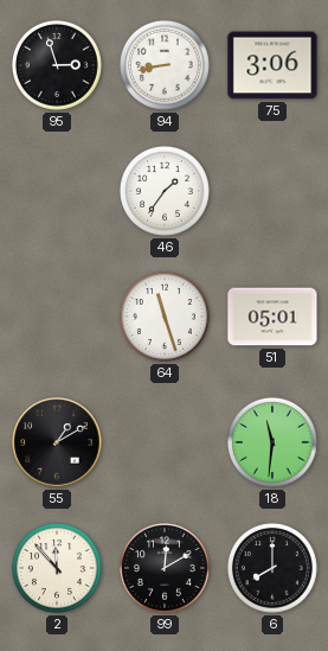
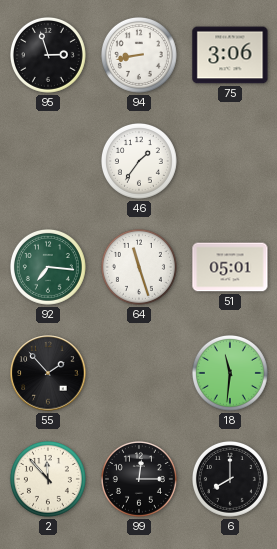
92: none -> 7:16
55: 1:10 -> 1:53
99: 12:10 -> 12:15
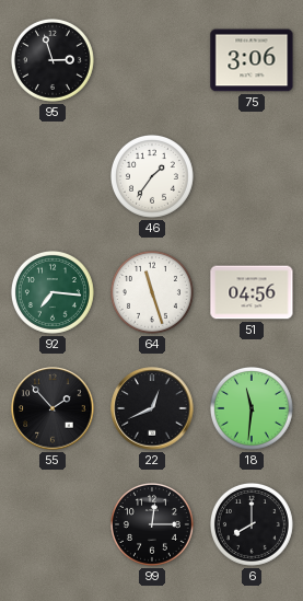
94: 8:43 -> none
51: 05:01 -> 04:56
22: none -> 12:41
2: 11:53 -> none
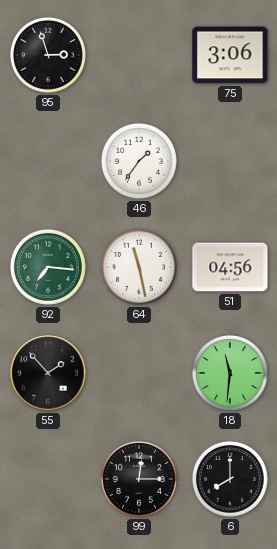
64: 11:27 -> 11:28
22: 12:41 -> none
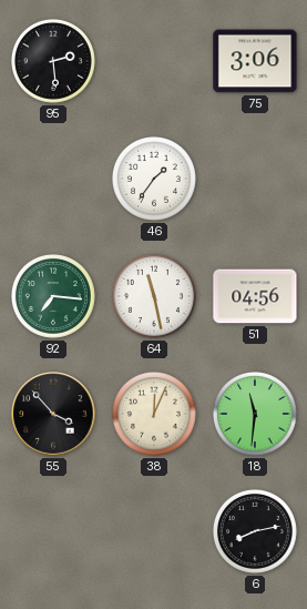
95: 2:57 -> 2:29
55: 1:53 -> 3:53
38: none -> 12:04
99: 12:15 -> none
6: 8:00 -> 8:13
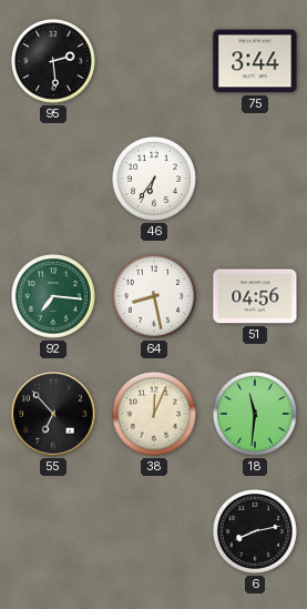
75: 3:06 -> 3:44
46: 1:36 -> 6:36
64: 11:28 -> 8:28
55: 3:53 -> 6:53
